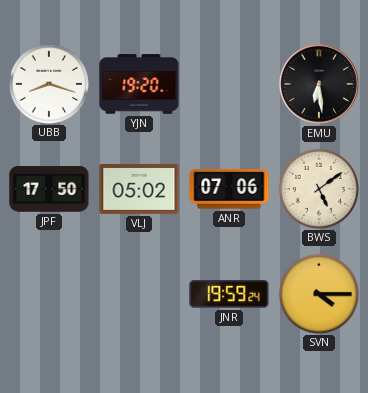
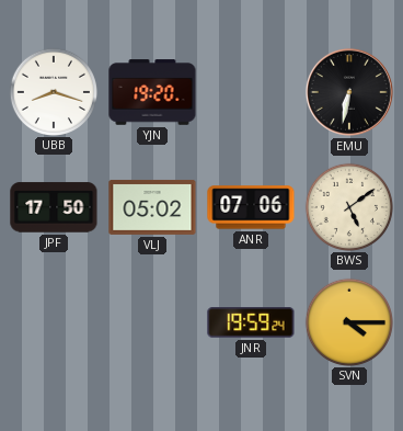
EMU: 6:29 -> 6:32
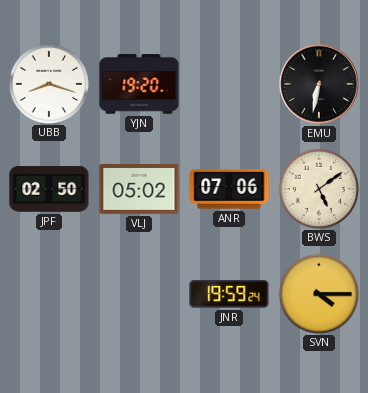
JPF: 17:50 -> 02:50
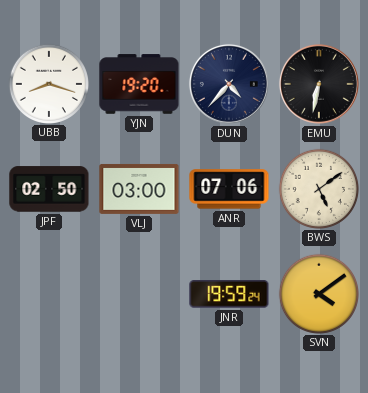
DUN: none -> 4:37
VLJ: 05:02 -> 03:00
SVN: 4:15 -> 4:09
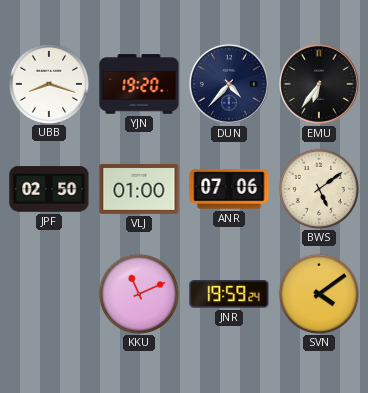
EMU: 6:32 -> 6:36
VLJ: 03:00 -> 01:00
KKU: none -> 11:11
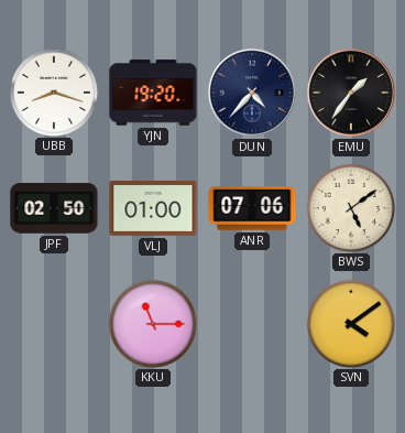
EMU: 6:36 -> 1:36
KKU: 11:11 -> 11:15
JNR: 19:59 -> none
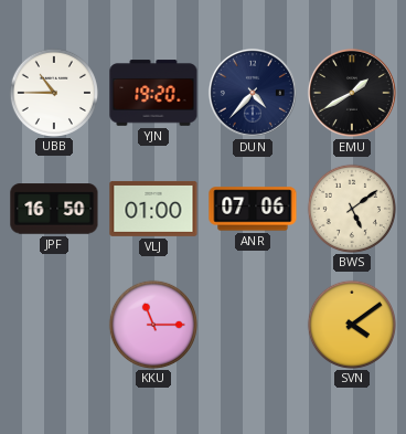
UBB: 8:18 -> 10:45
EMU: 1:36 -> 1:40
JPF: 02:50 -> 16:50
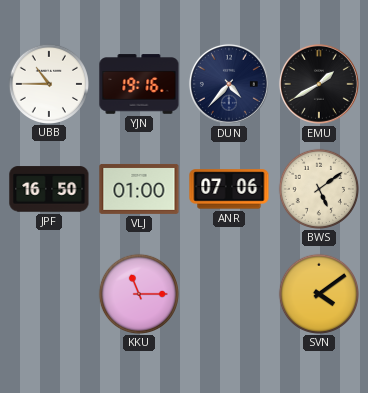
YJN: 19:20 -> 19:16
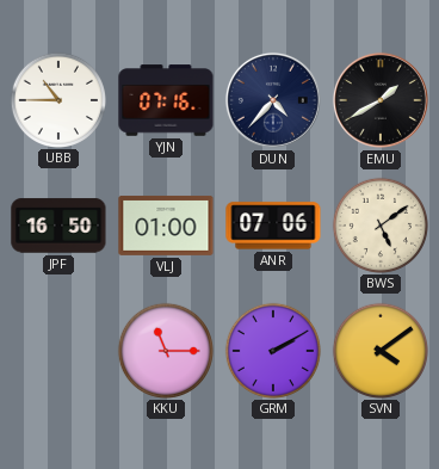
YJN: 19:16 -> 07:16
GRM: none -> 2:10
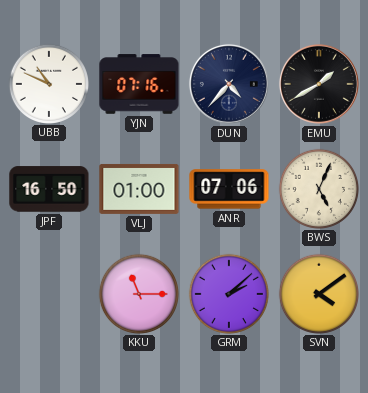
UBB: 10:45 -> 10:49
BWS: 5:09 -> 5:04
GRM: 2:10 -> 2:08
